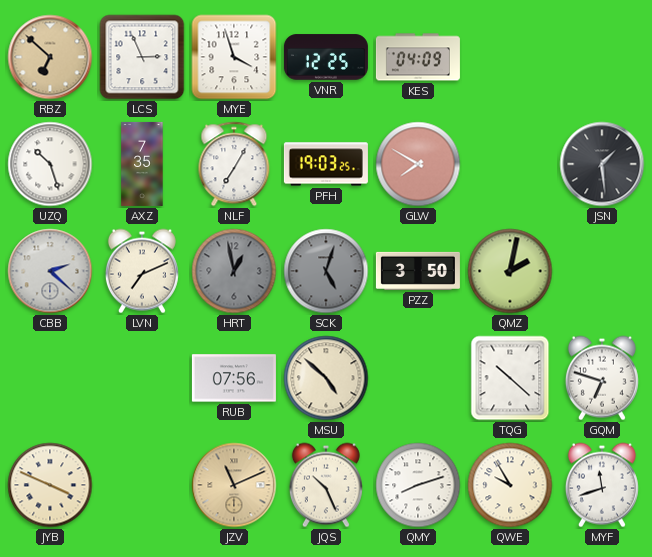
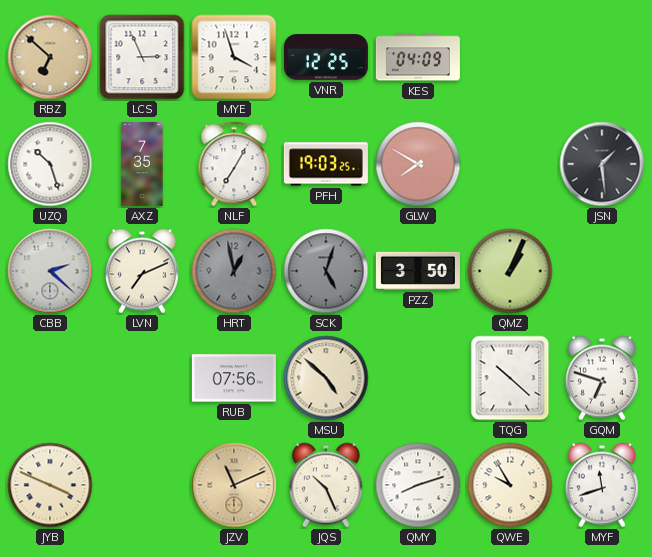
QMZ: 2:02 -> 1:04
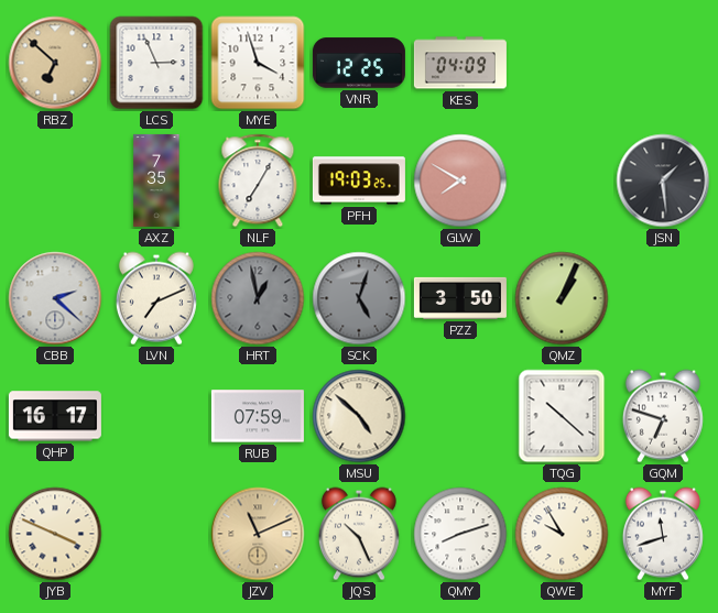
UZQ: 10:27 -> none
QHP: none -> 16:17
RUB: 07:56 -> 07:59
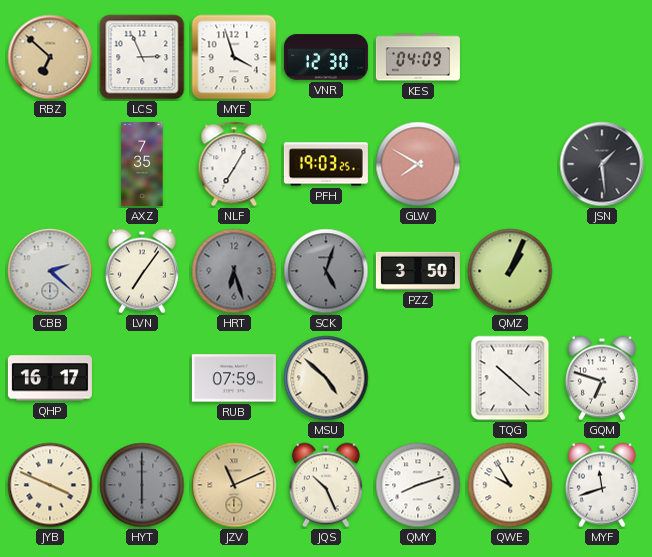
VNR: 12:25 -> 12:30
LVN: 7:11 -> 7:06
HRT: 12:58 -> 6:27
HYT: none -> 6:00
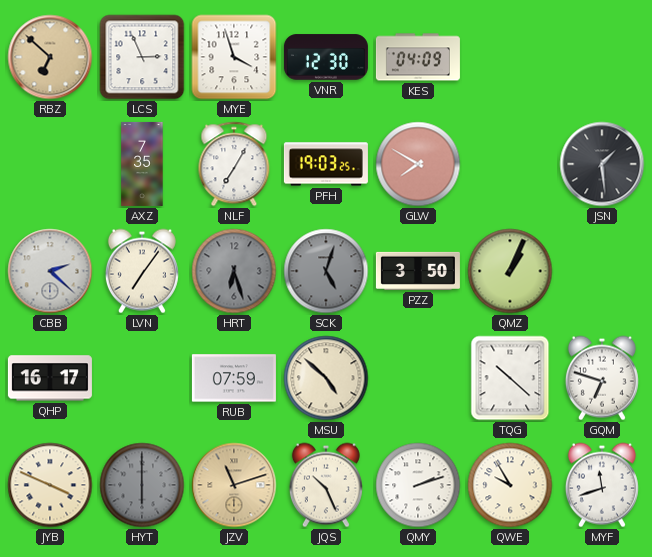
JZV: 11:11 -> 11:12
QMY: 8:12 -> 2:12
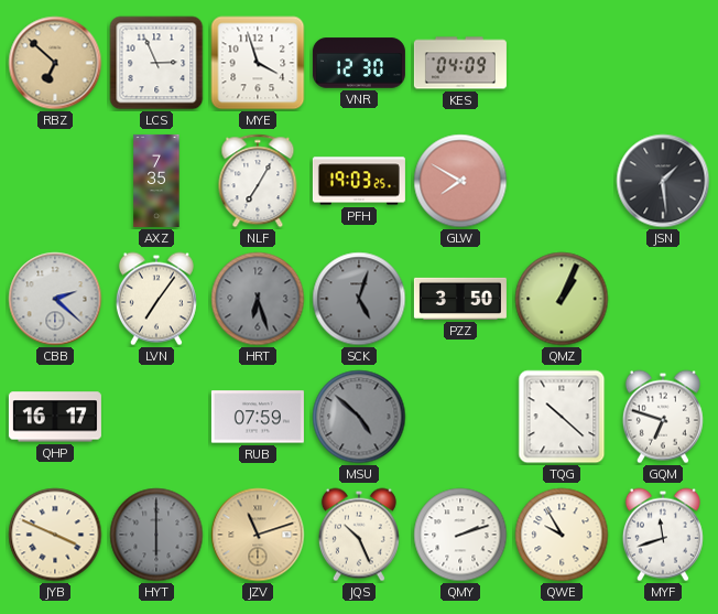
MSU dial: cream -> grey
